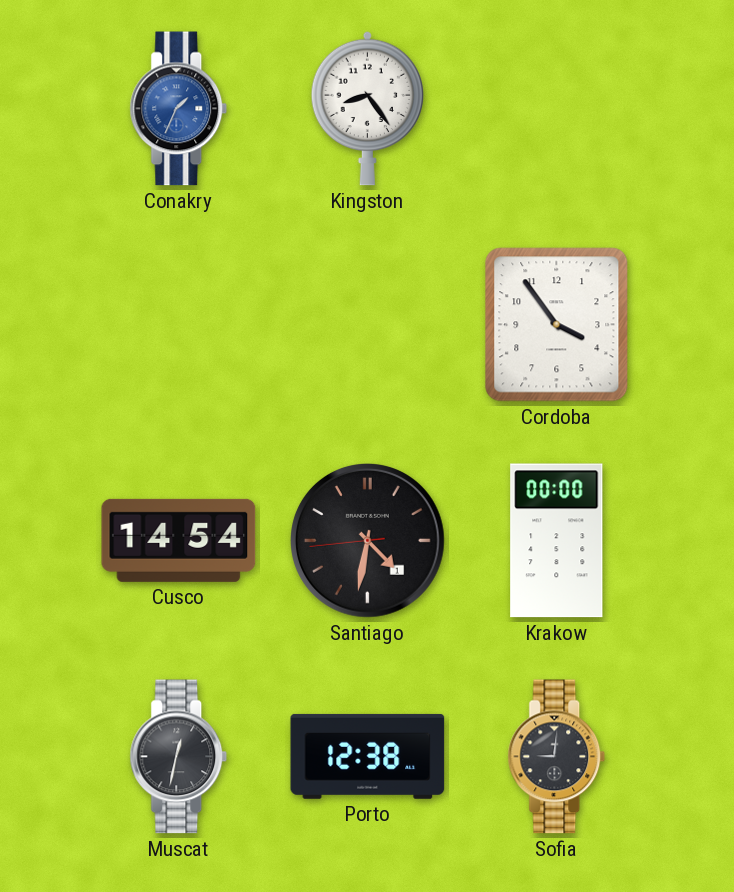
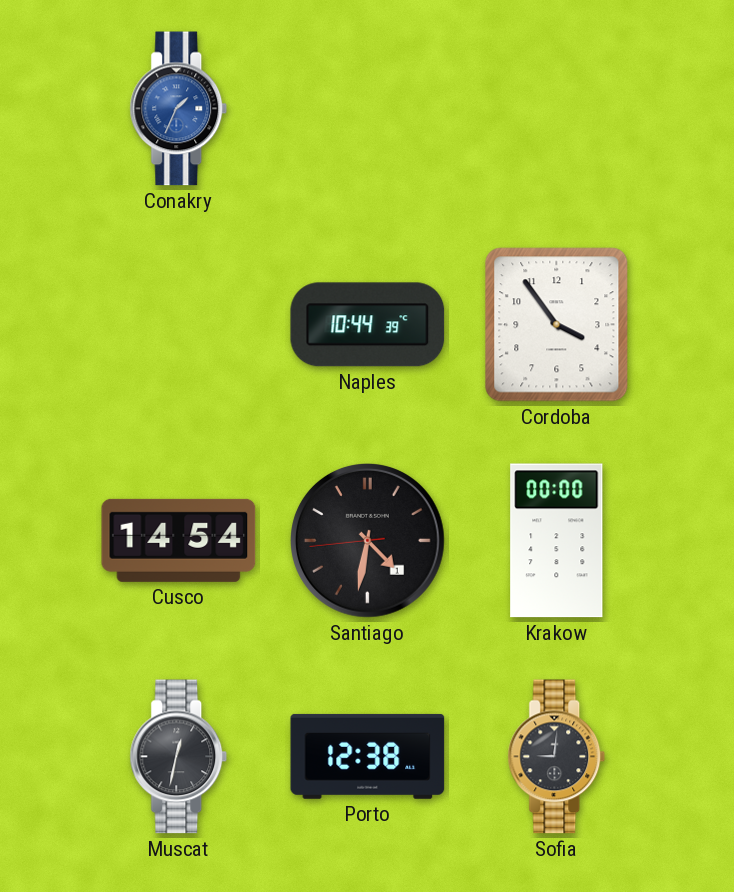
Kingston: 8:24 -> none
Naples: none -> 10:44
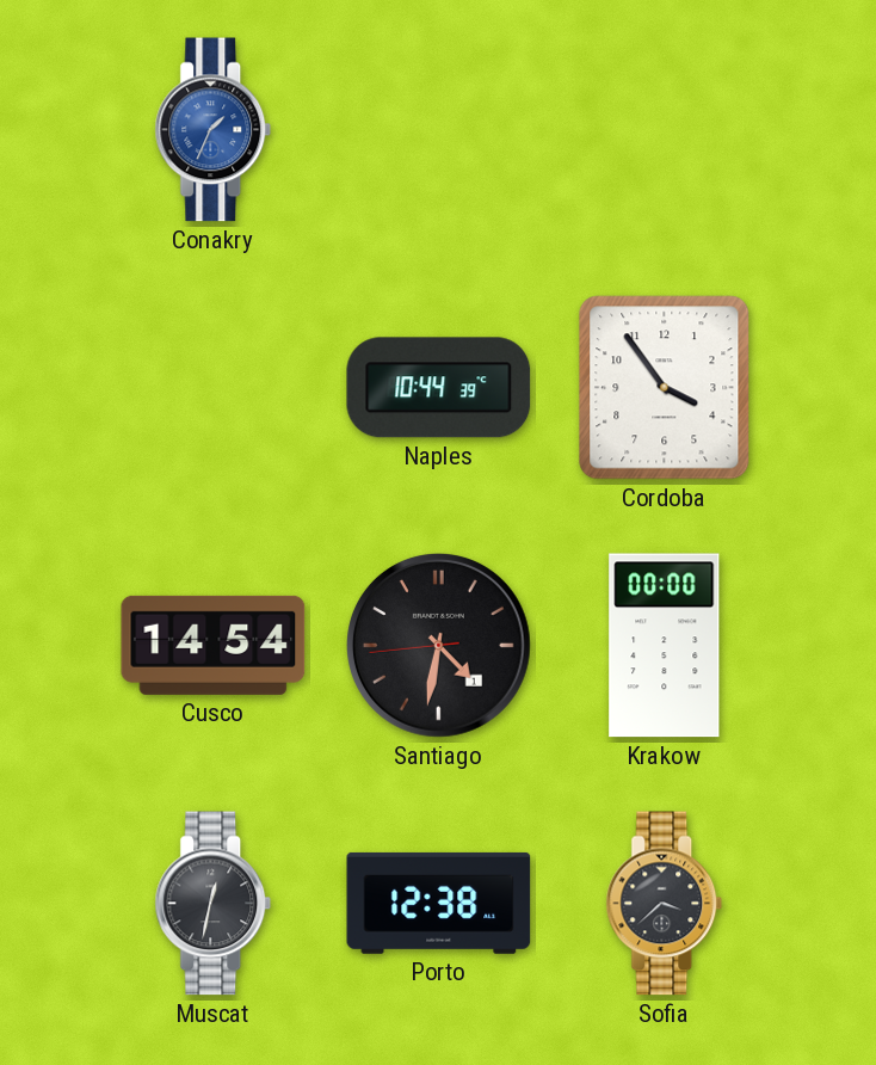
Sofia: 9:01 -> 3:38
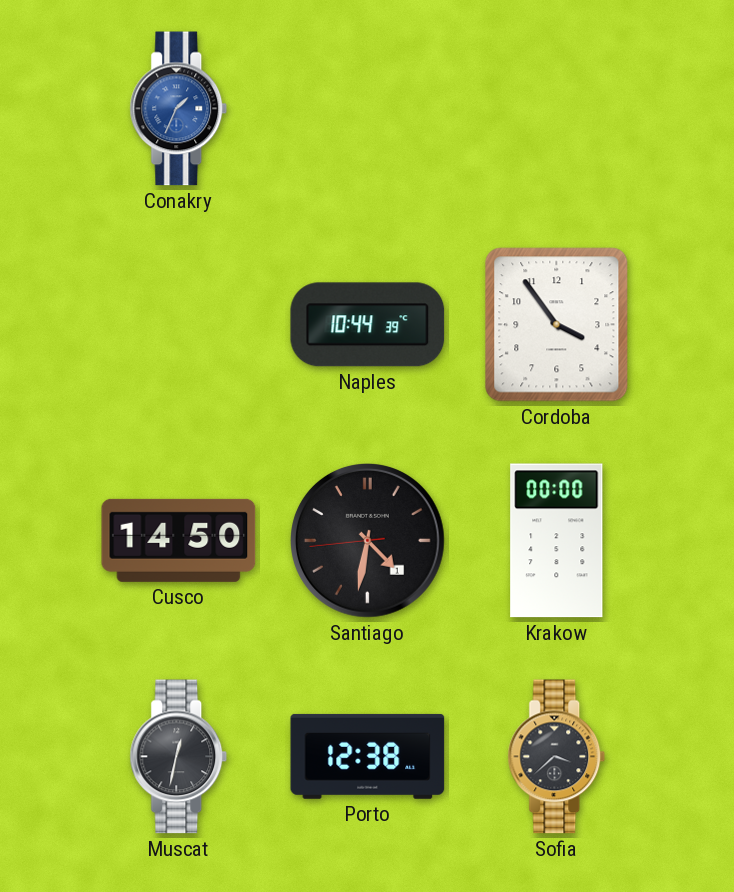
Cusco: 14:54 -> 14:50
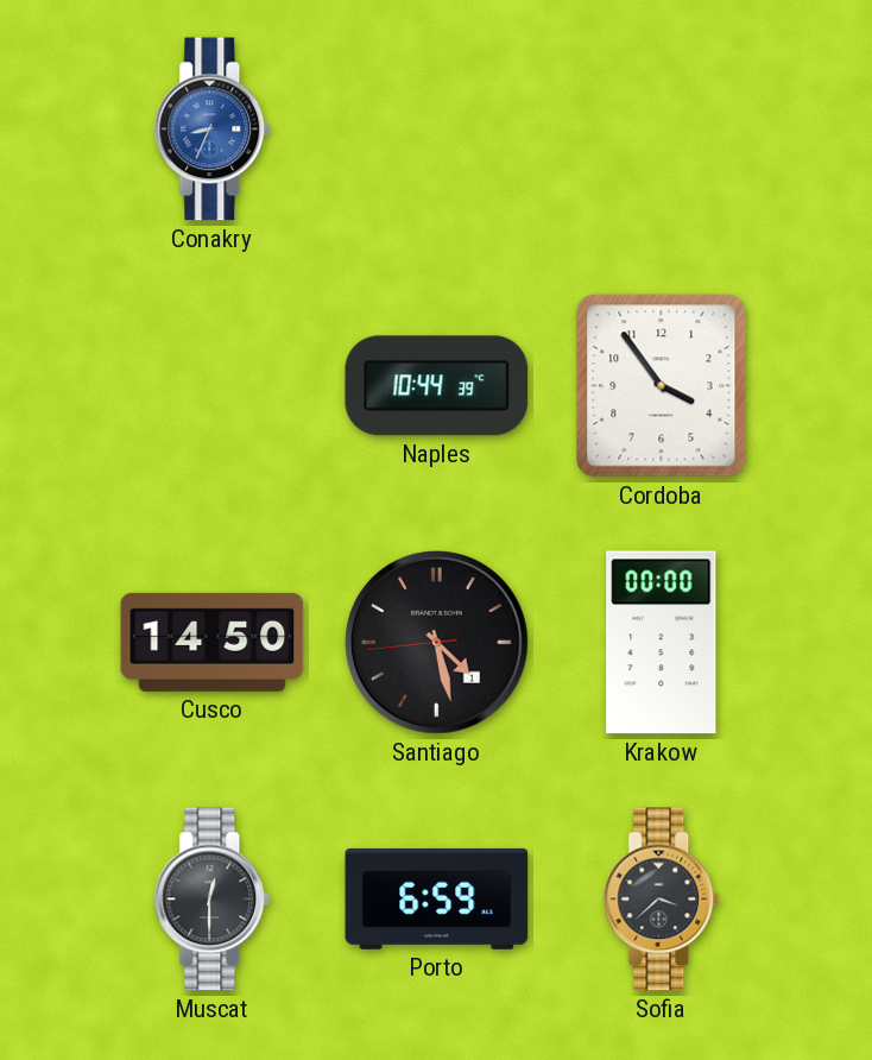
Conakry: 1:34 -> 8:34
Santiago: 4:31 -> 4:27
Muscat: 12:32 -> 12:30
Porto: 12:38 -> 6:59
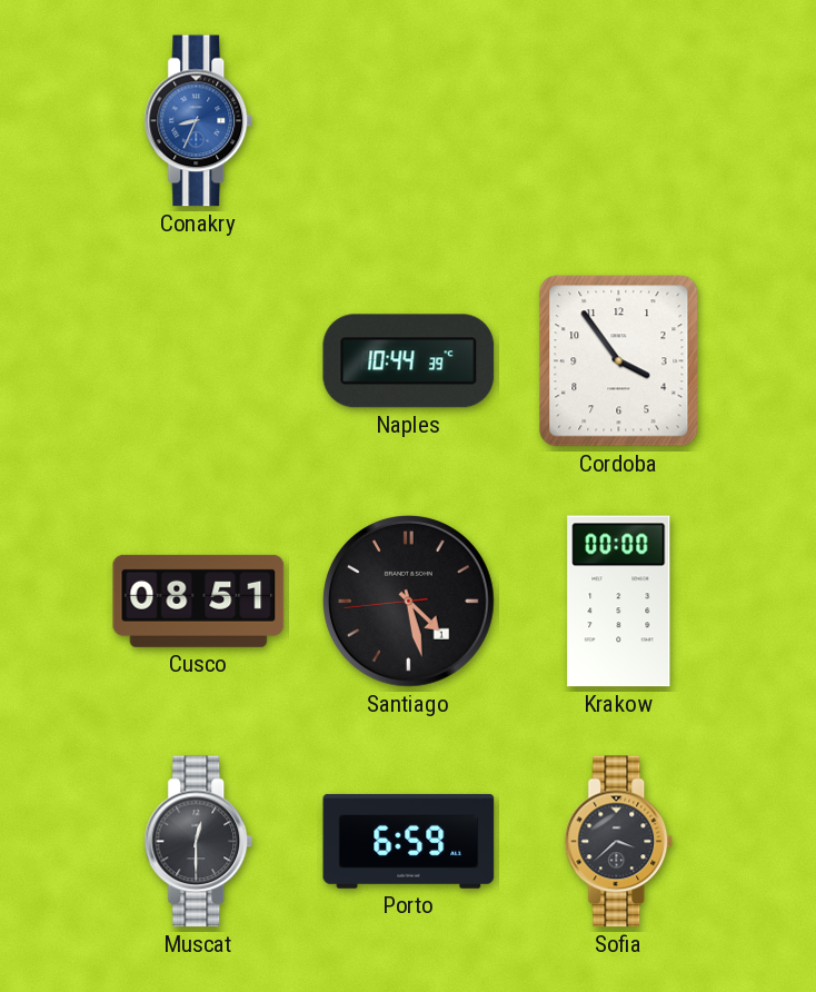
Cusco: 14:50 -> 08:51
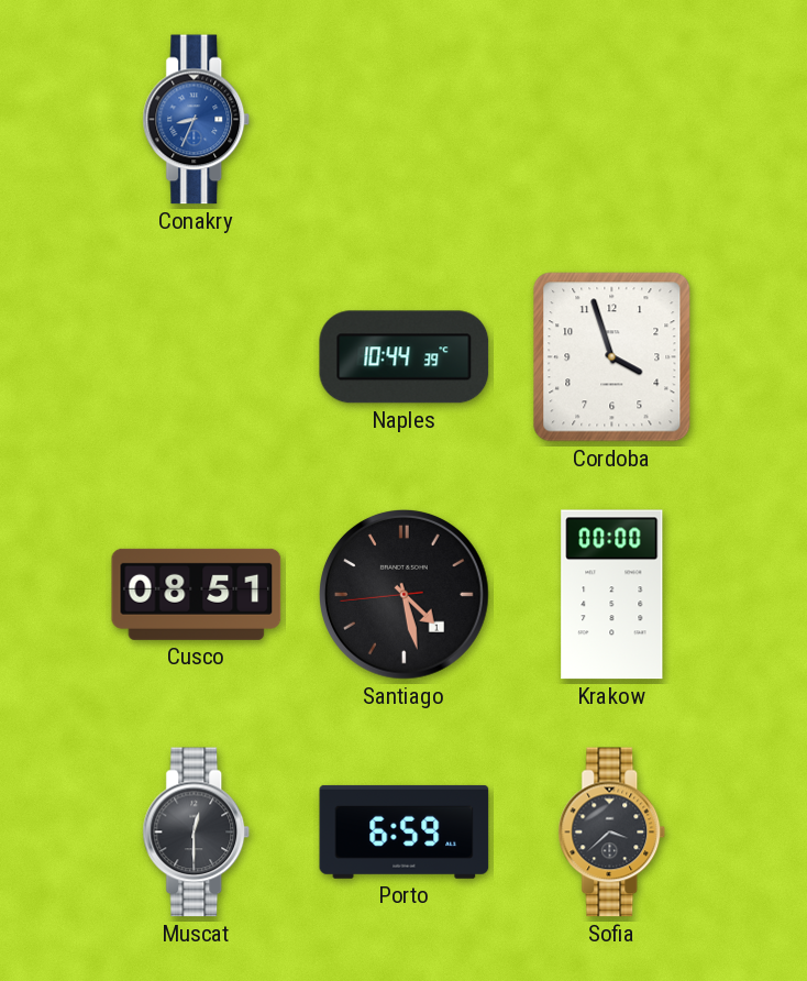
Cordoba: 3:54 -> 3:57
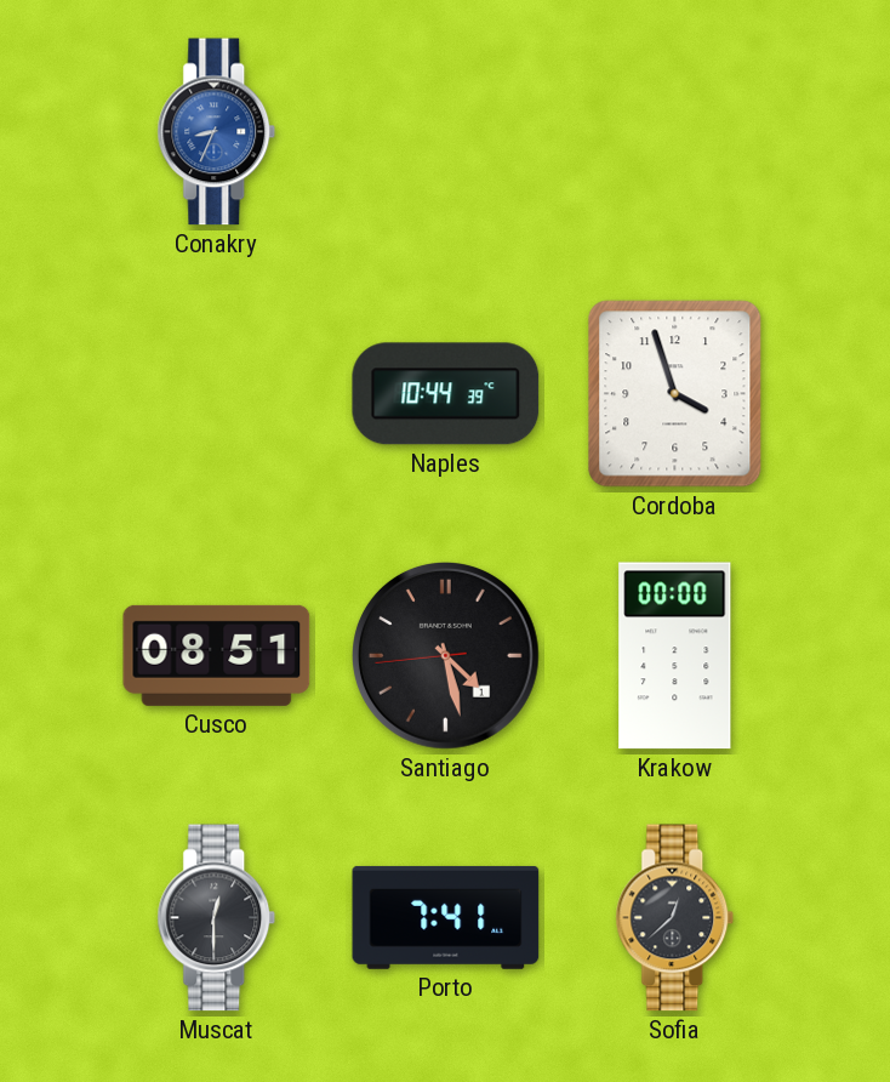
Porto: 6:59 -> 7:41
Sofia: 3:38 -> 12:38
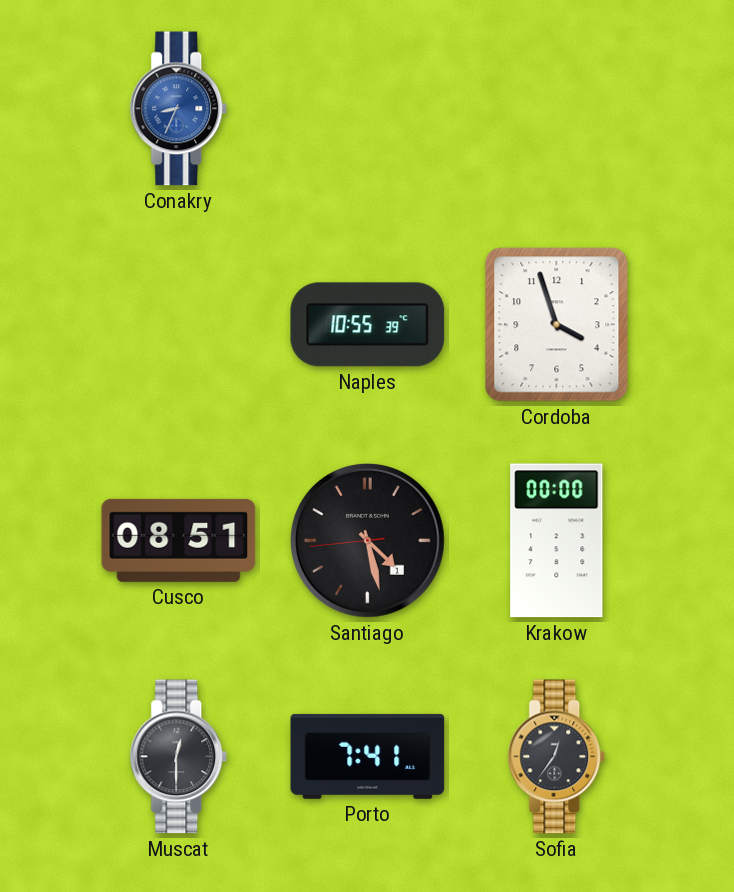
Naples: 10:44 -> 10:55
Sofia: 12:38 -> 12:36
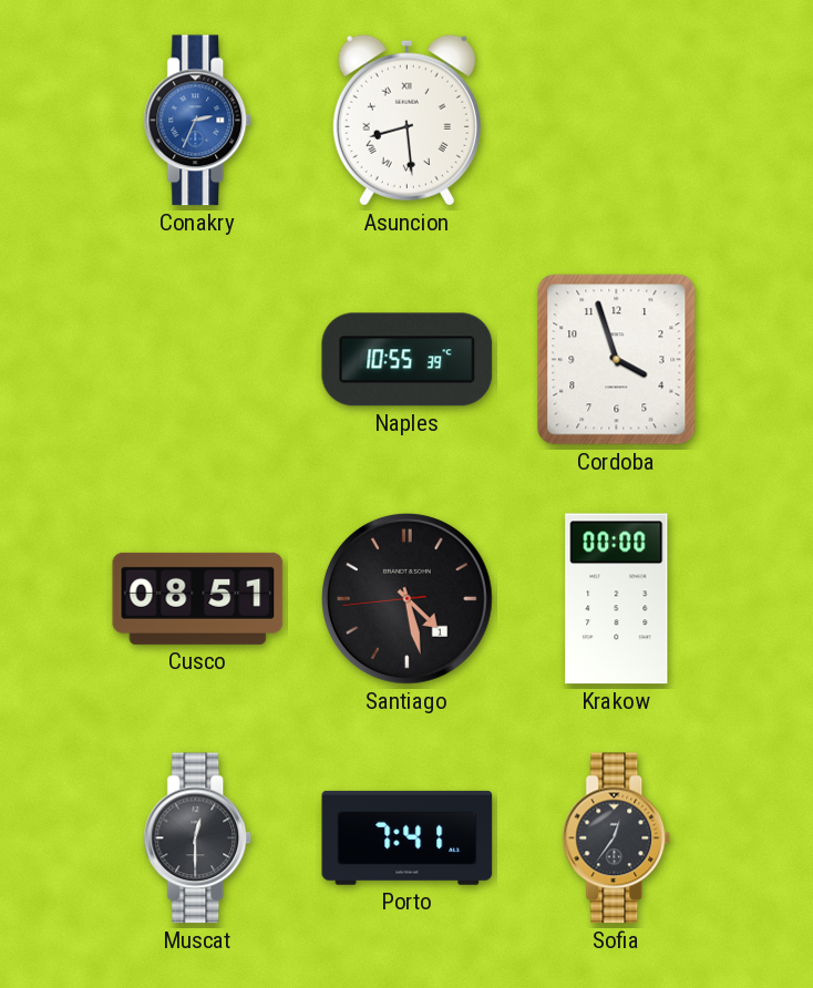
Conakry: 8:34 -> 2:34
Asuncion: none -> 8:29
